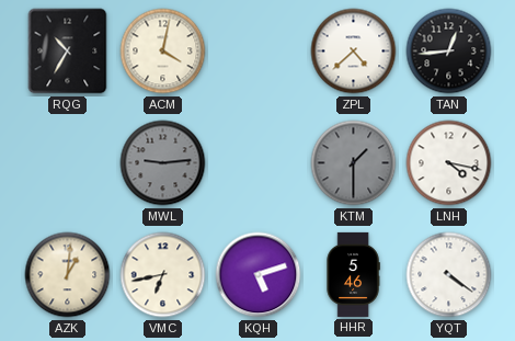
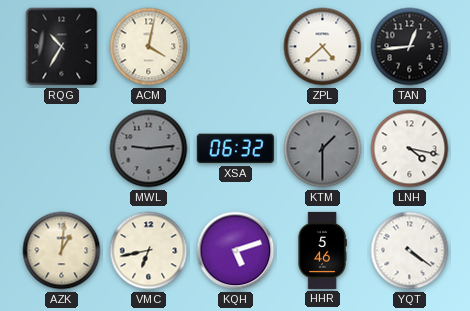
XSA: none -> 06:32
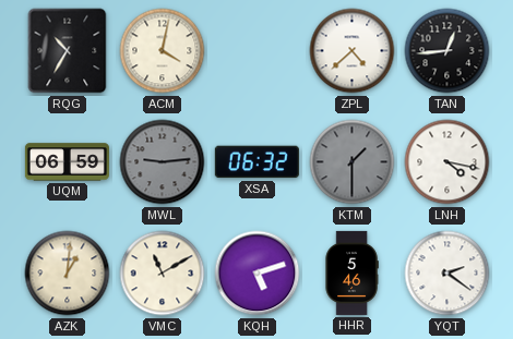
UQM: none -> 06:59
VMC: 6:43 -> 11:10
YQT: 4:21 -> 2:21
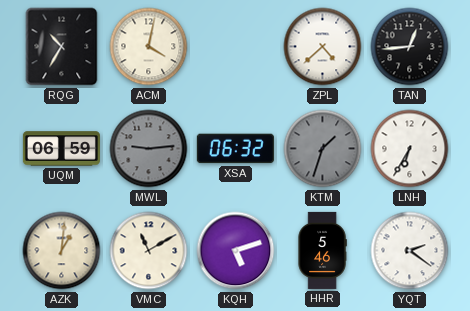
KTM: 1:30 -> 1:33
LNH: 4:17 -> 6:35
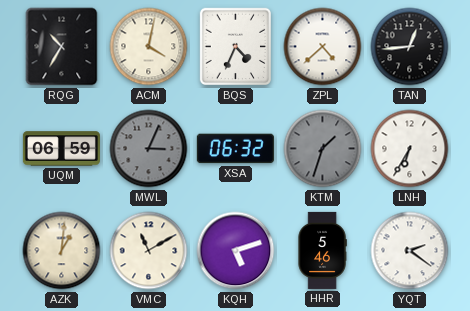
BQS: none -> 4:34
MWL: 9:14 -> 3:04
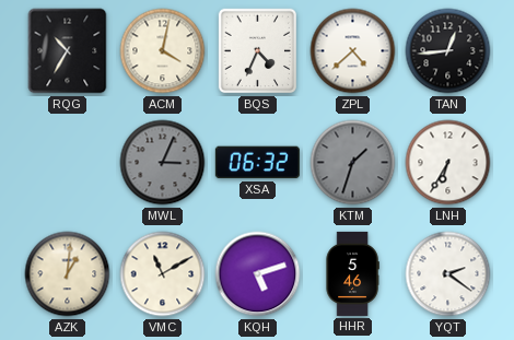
UQM: 06:59 -> none
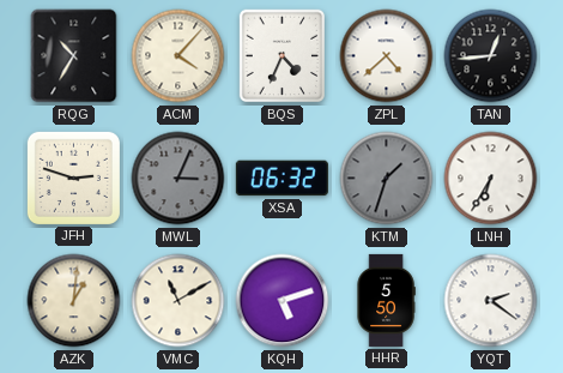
ACM: 4:02 -> 4:07
JFH: none -> 2:48
HHR: 5:46 -> 5:50
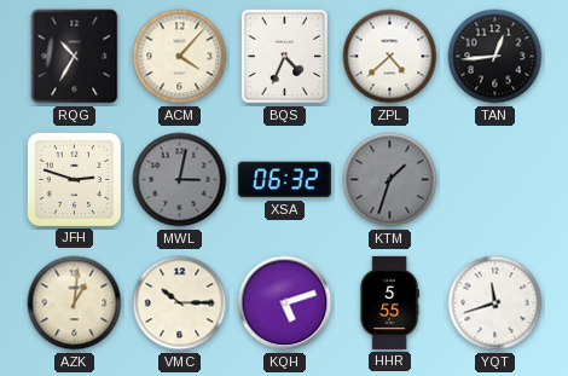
MWL: 3:04 -> 3:02
LNH: 6:35 -> none
VMC: 11:10 -> 10:15
HHR: 5:50 -> 5:55
YQT: 2:21 -> 11:42
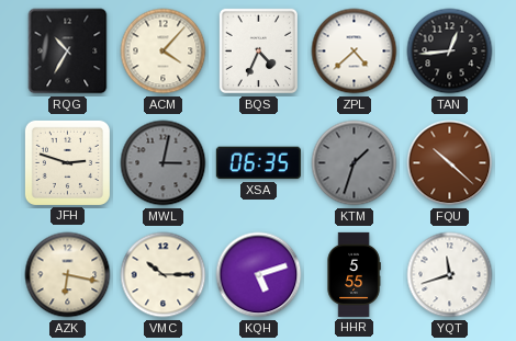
XSA: 06:32 -> 06:35
FQU: none -> 10:22
AZK: 1:01 -> 6:17
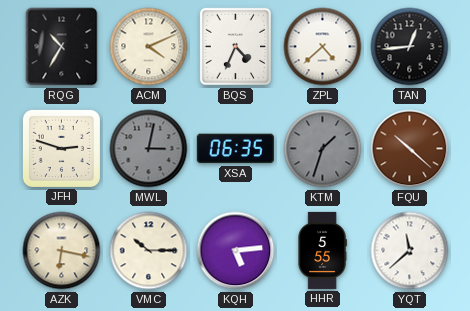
ACM: 4:07 -> 4:11
KQH: 5:12 -> 5:14
YQT: 11:42 -> 11:38
